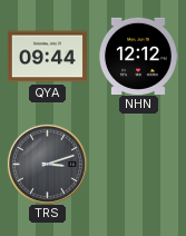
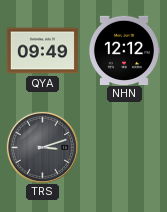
QYA: 09:44 -> 09:49
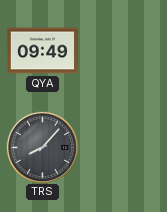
NHN: 12:12 -> none
TRS: 3:12 -> 8:07
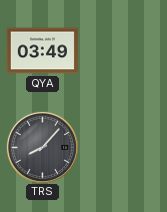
QYA: 09:49 -> 03:49
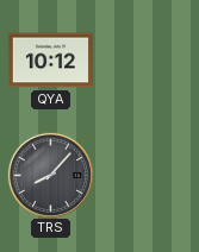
QYA: 03:49 -> 10:12
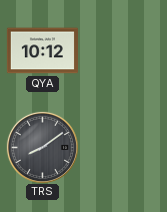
TRS: 8:07 -> 8:09
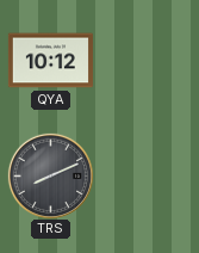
TRS: 8:09 -> 8:11
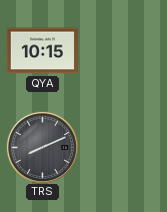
QYA: 10:12 -> 10:15
